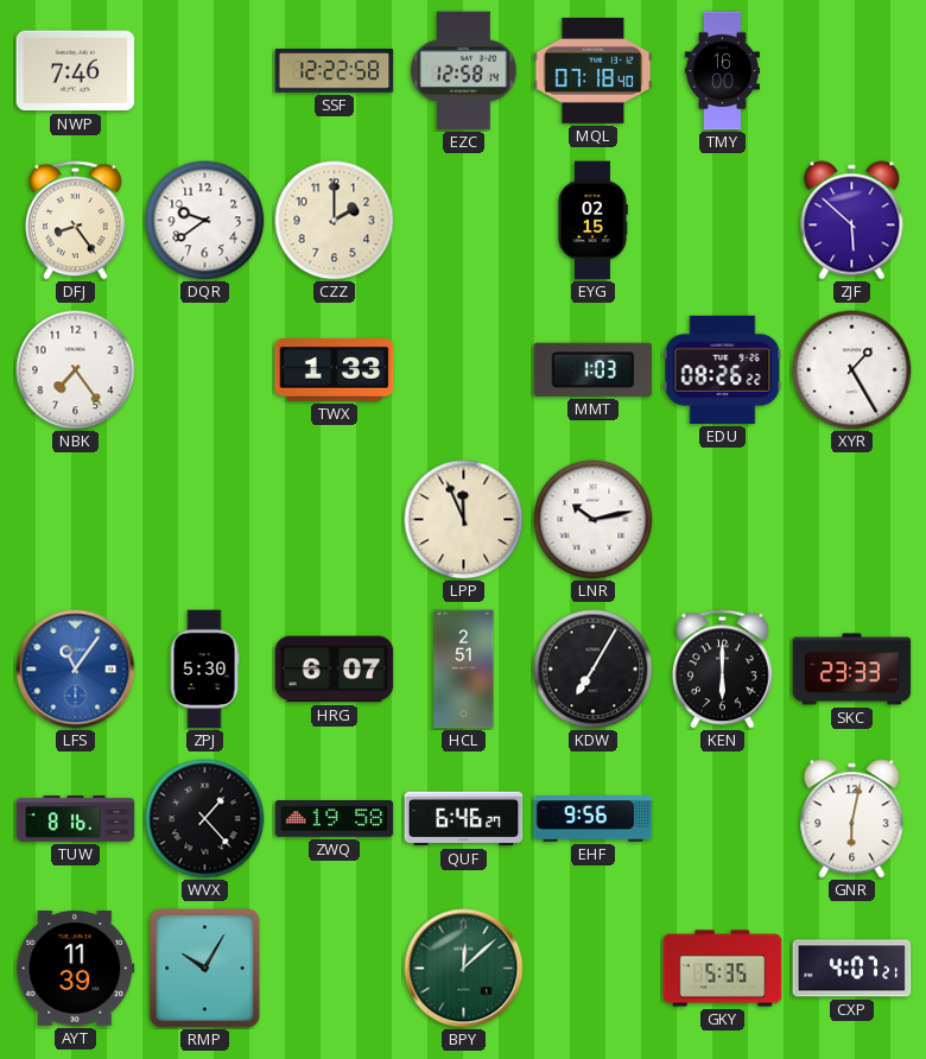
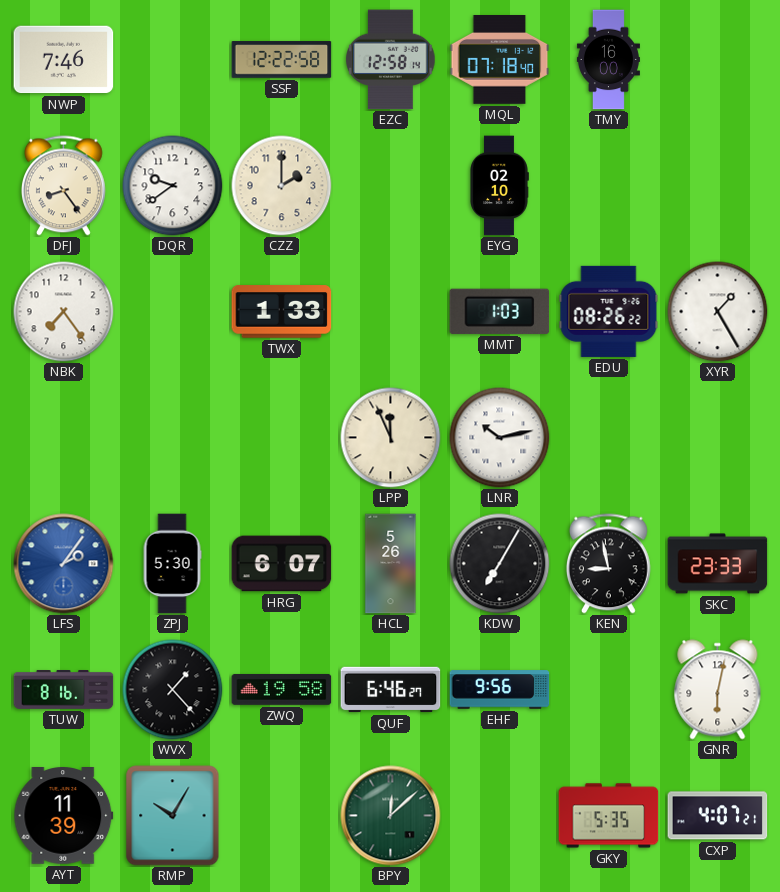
EYG: 02:15 -> 02:10
ZJF: 5:52 -> none
LFS: 11:06 -> 2:06
HCL: 2:51 -> 5:26
KEN: 6:00 -> 8:58
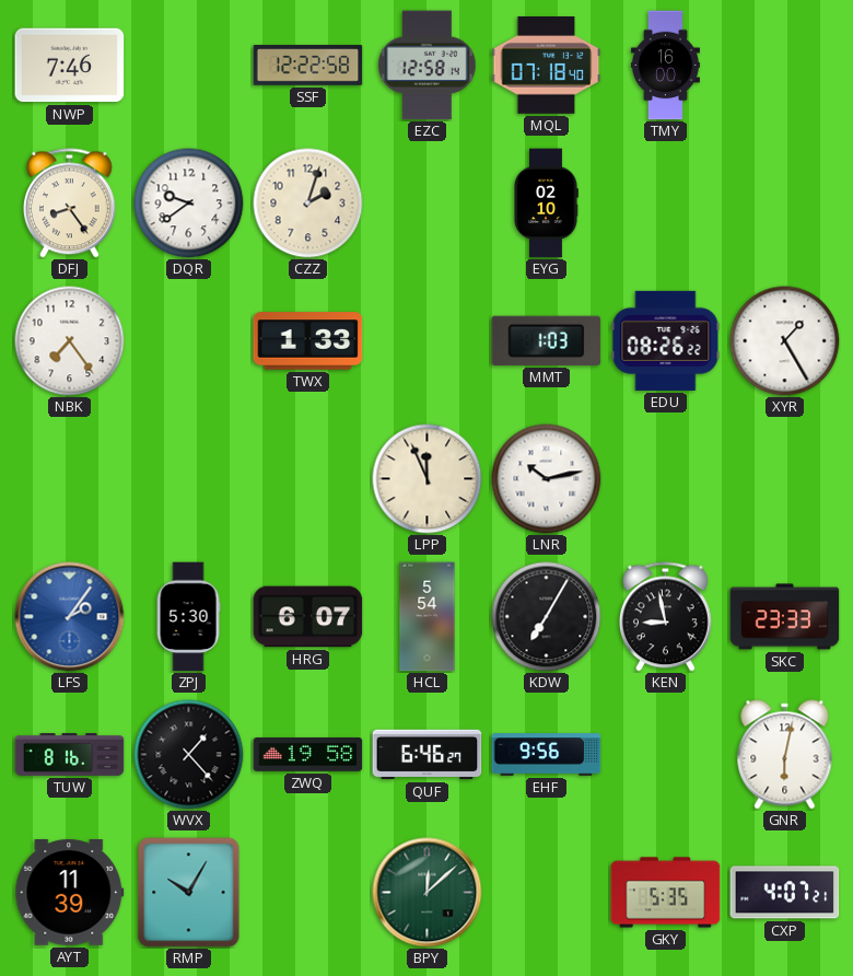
CZZ: 2:00 -> 2:03
HCL: 5:26 -> 5:54
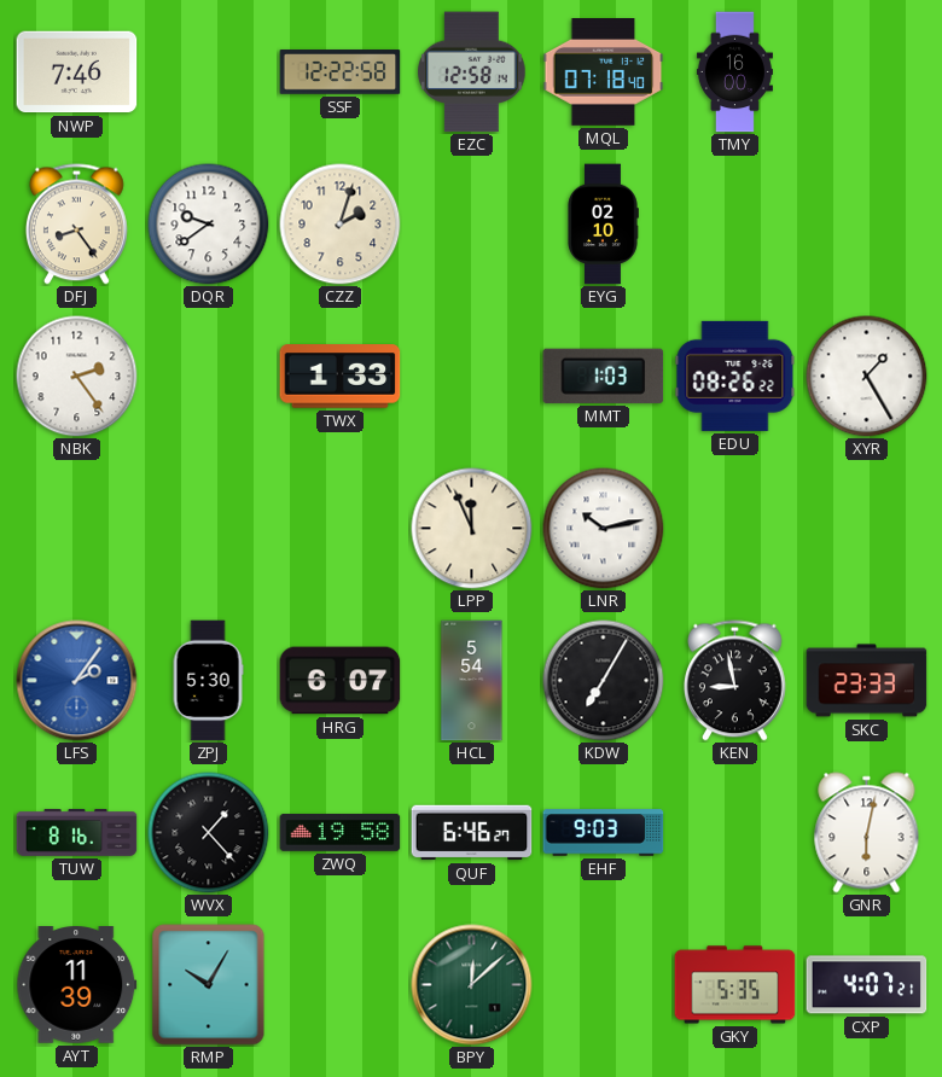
NBK: 7:24 -> 2:24
EHF: 9:56 -> 9:03
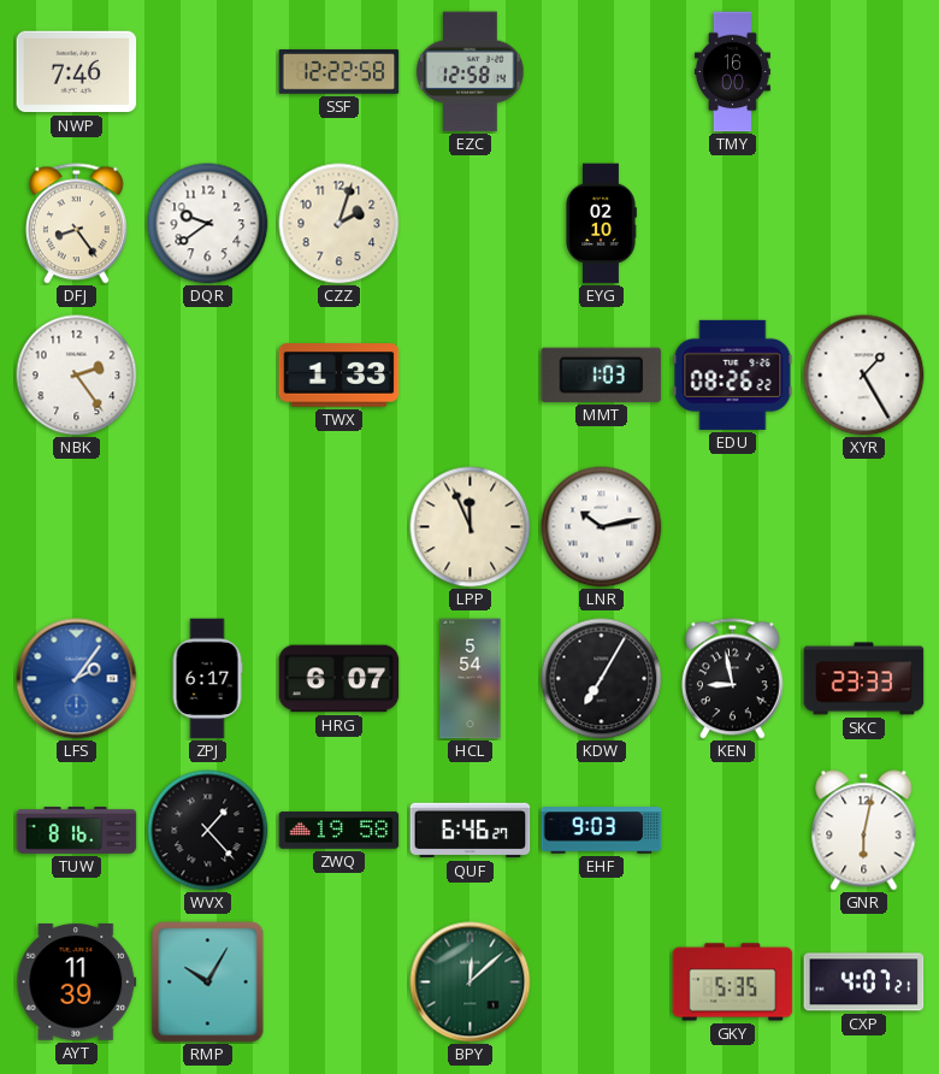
MQL: 07:18 -> none
ZPJ: 5:30 -> 6:17
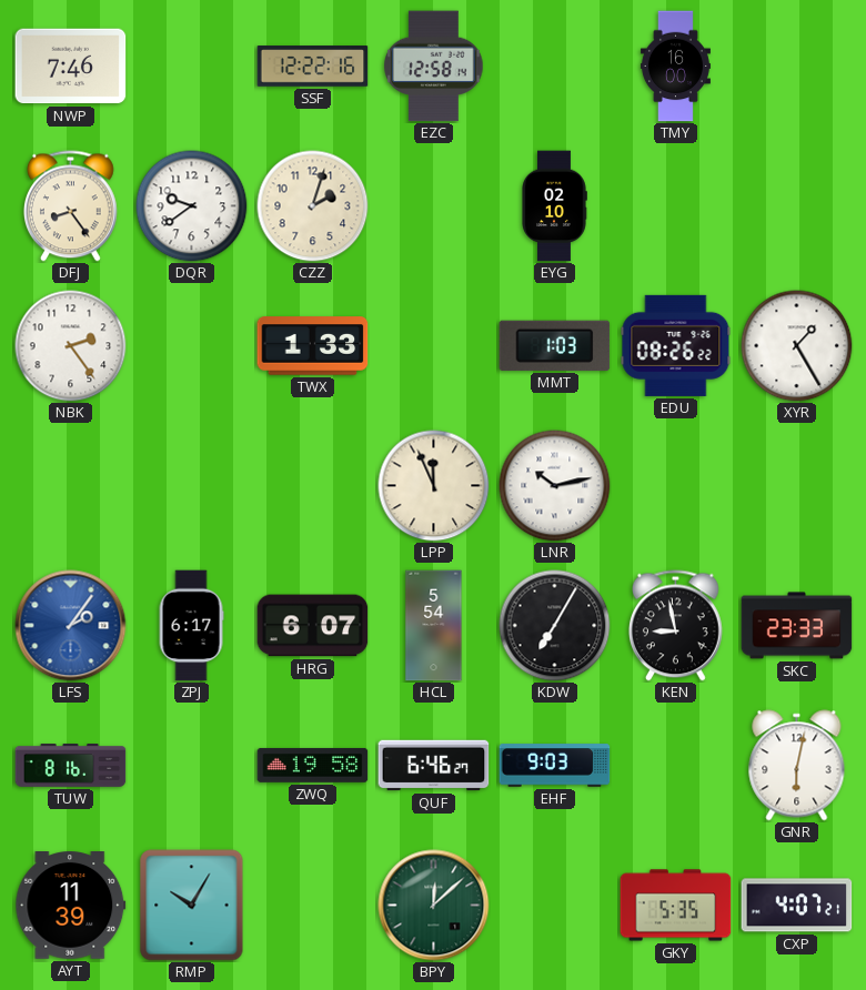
SSF: 12:22:58 -> 12:22:16
WVX: 1:23 -> none
